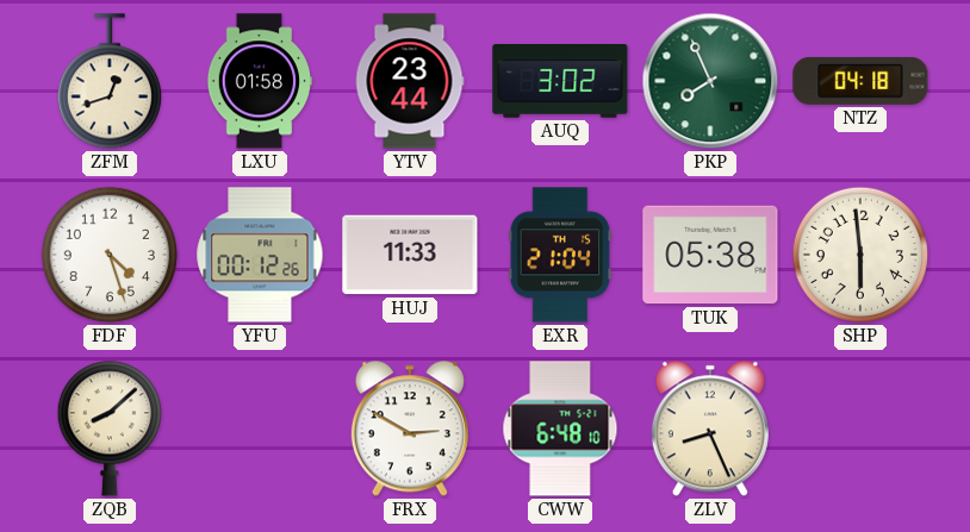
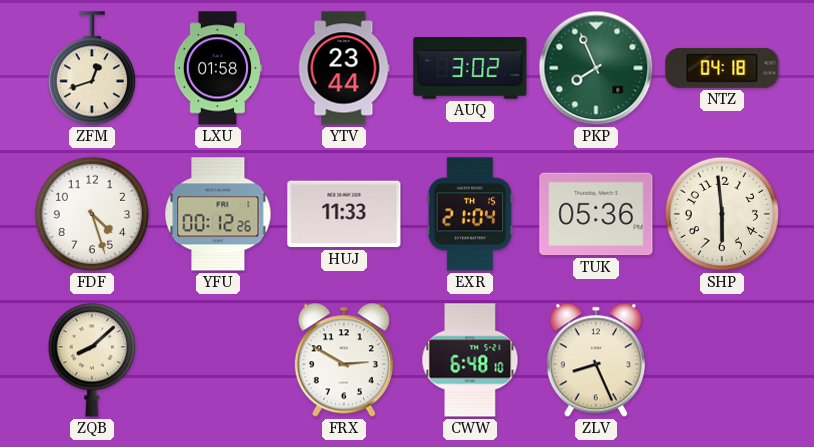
TUK: 05:38 -> 05:36
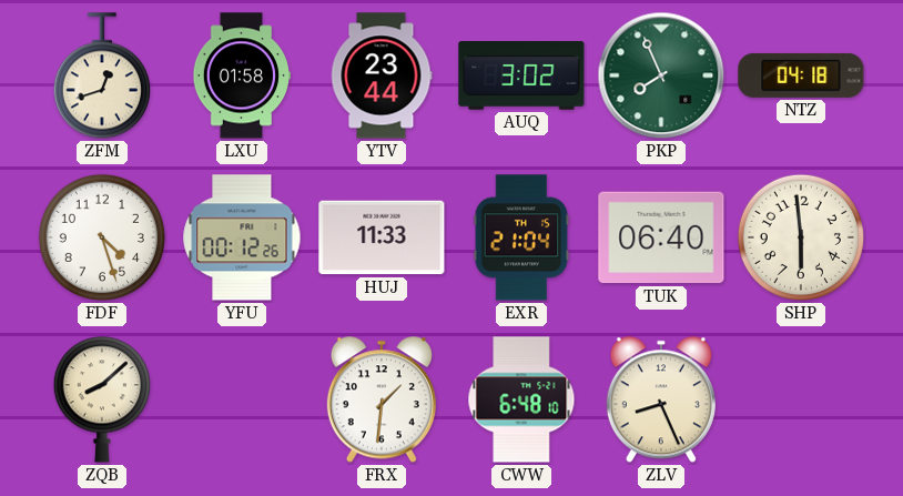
TUK: 05:36 -> 06:40
FRX: 2:50 -> 1:31
